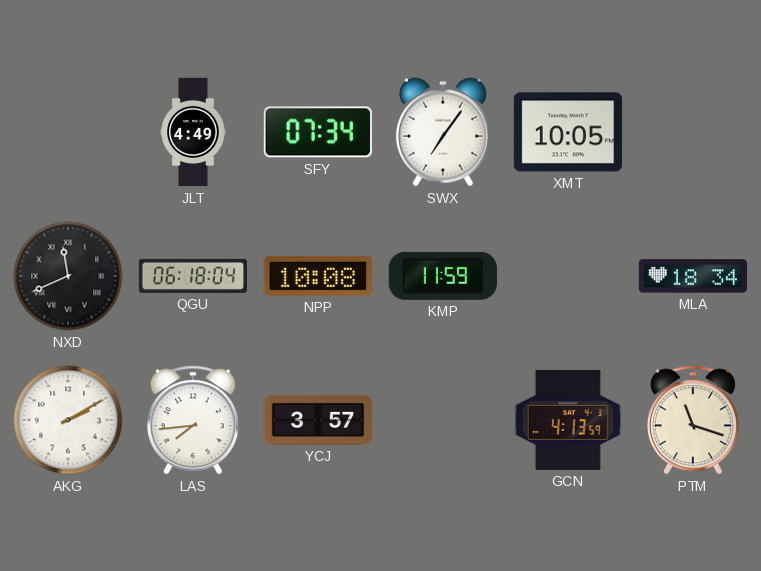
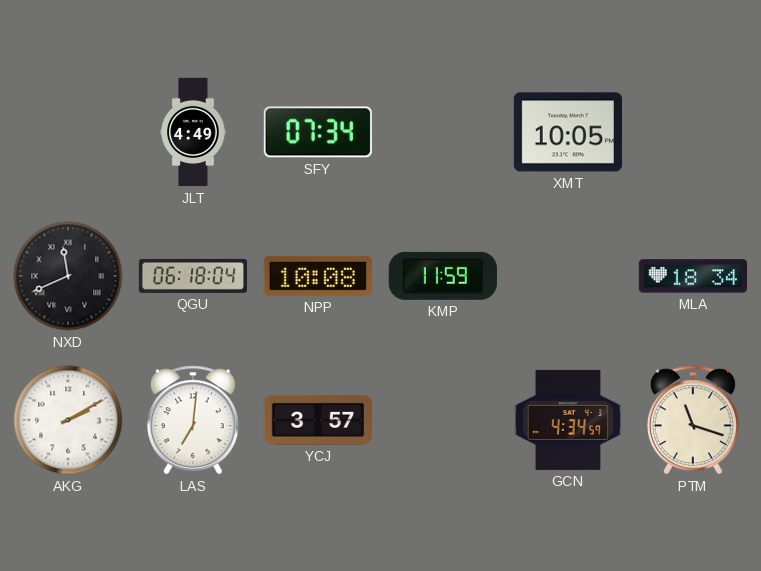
SWX: 7:06 -> none
LAS: 7:44 -> 7:01
GCN: 4:13 -> 4:34
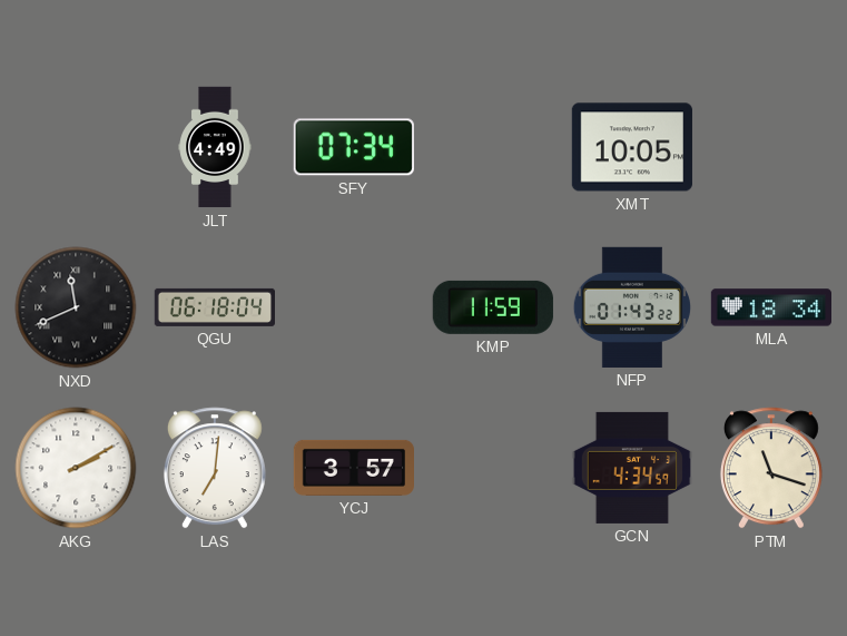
NPP: 10:08 -> none
NFP: none -> 01:43
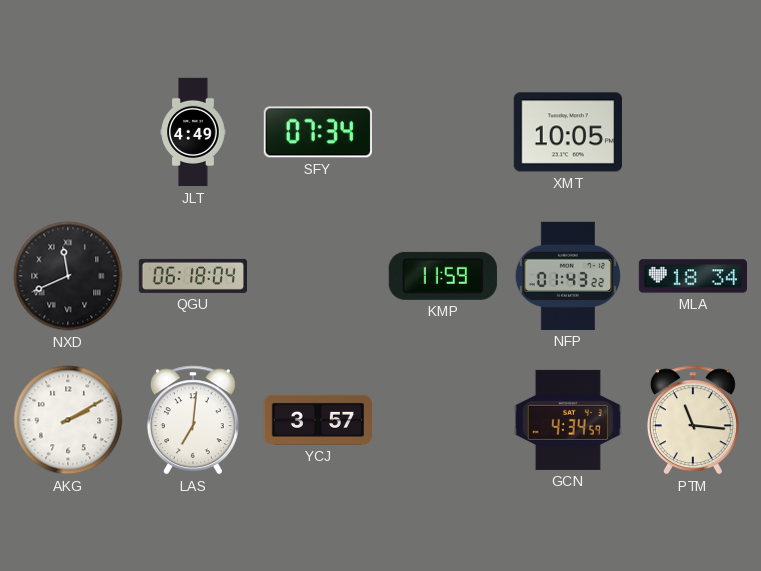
PTM: 11:18 -> 11:16
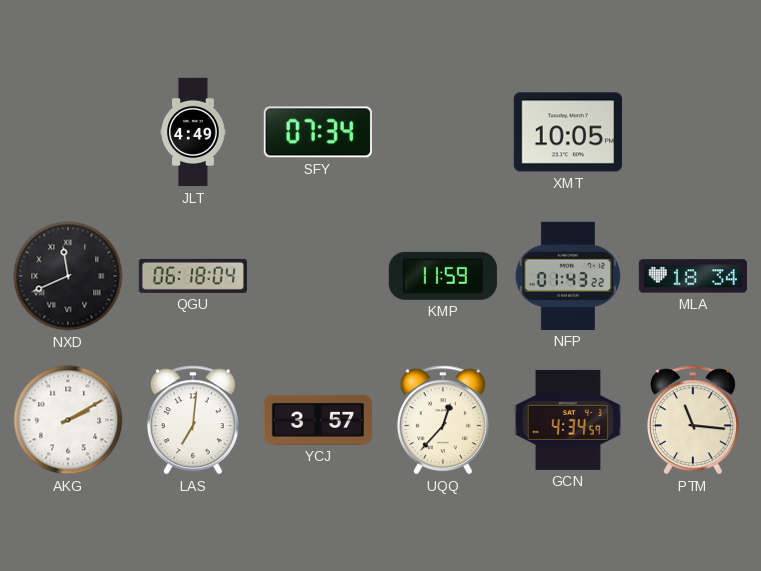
UQQ: none -> 12:37
